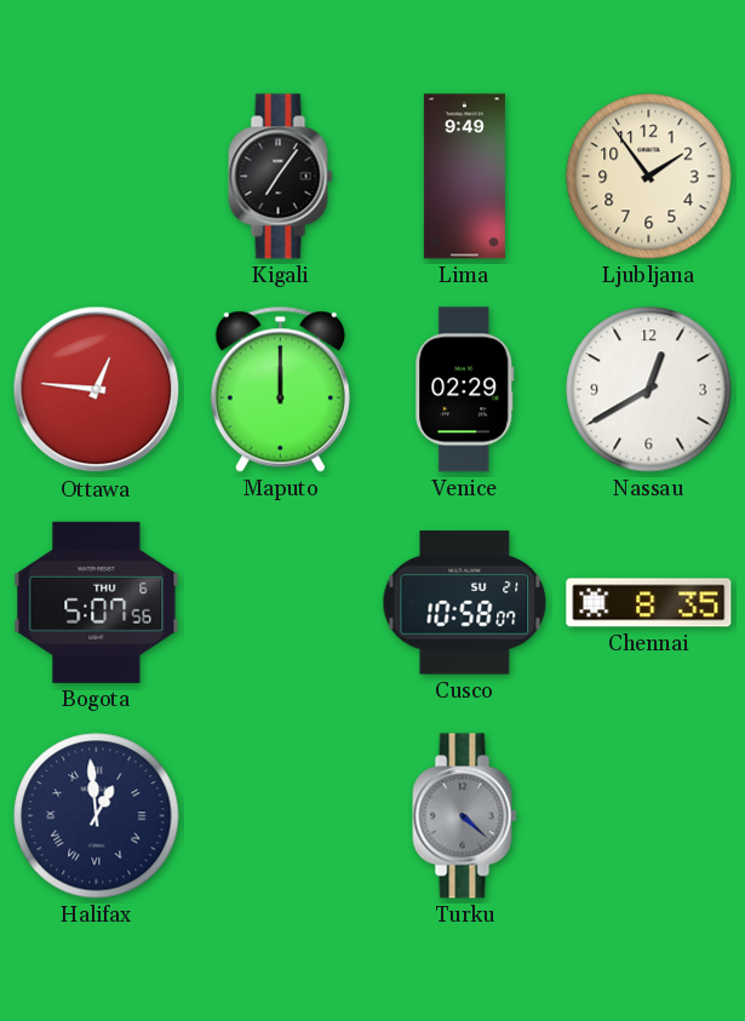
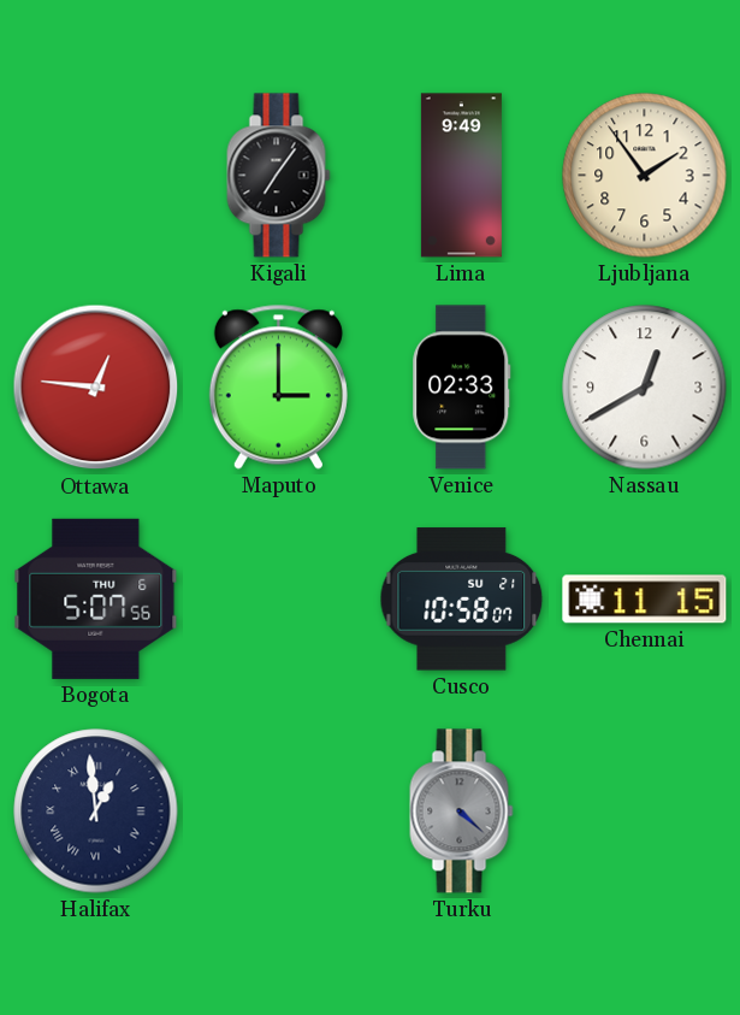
Maputo: 12:00 -> 3:00
Venice: 02:29 -> 02:33
Chennai: 8:35 -> 11:15
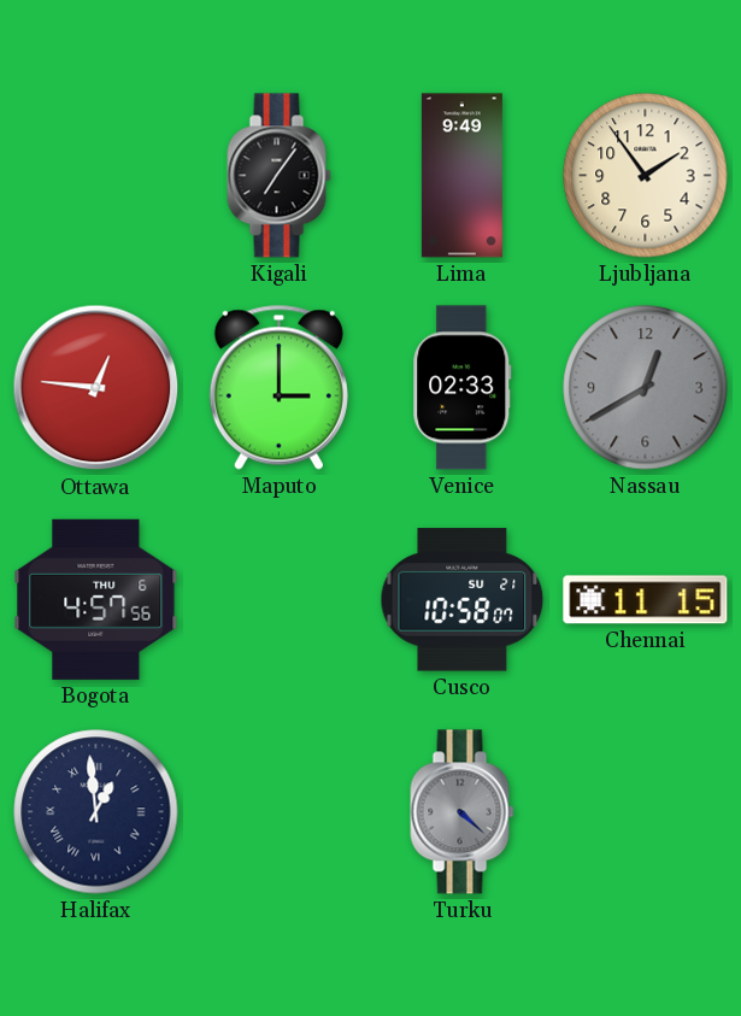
Nassau dial: white -> grey
Bogota: 5:07 -> 4:57
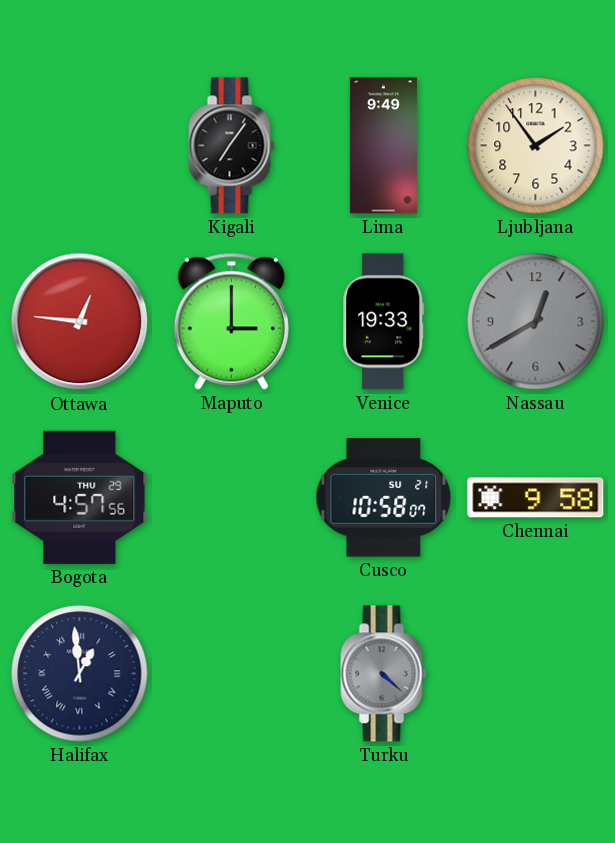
Venice: 02:33 -> 19:33
Bogota date: THU 6 -> THU 29
Chennai: 11:15 -> 9:58
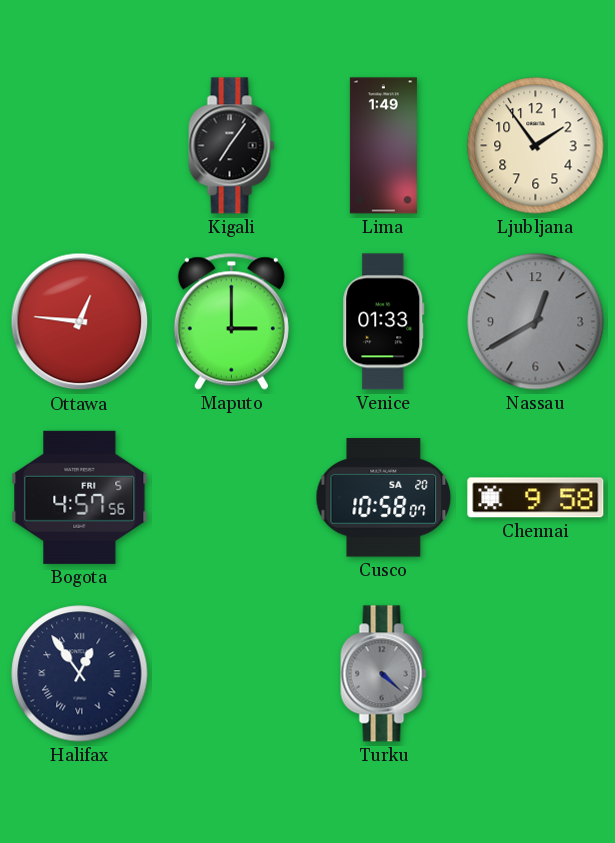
Lima: 9:49 -> 1:49
Venice: 19:33 -> 01:33
Bogota date: THU 29 -> FRI 5
Cusco date: SU 21 -> SA 20
Halifax: 12:59 -> 12:54
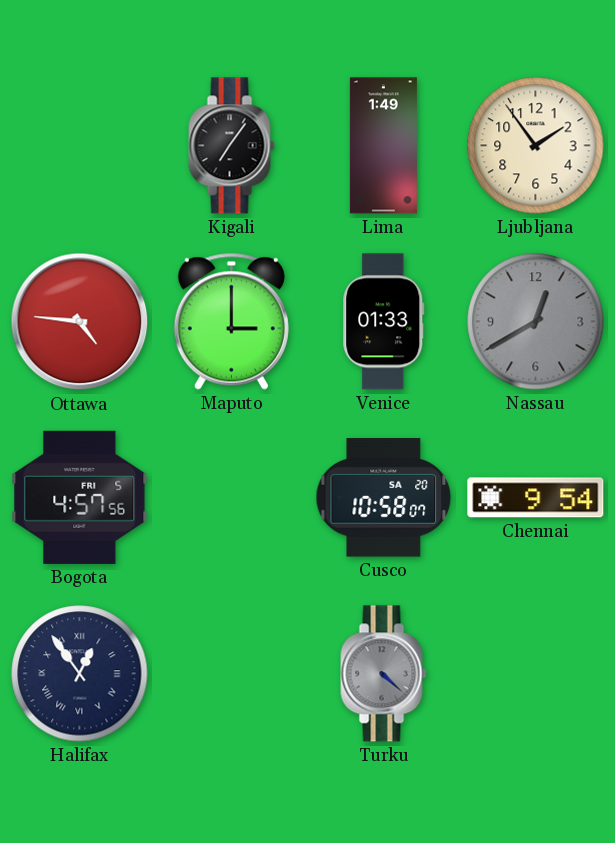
Ottawa: 12:46 -> 4:46
Chennai: 9:58 -> 9:54
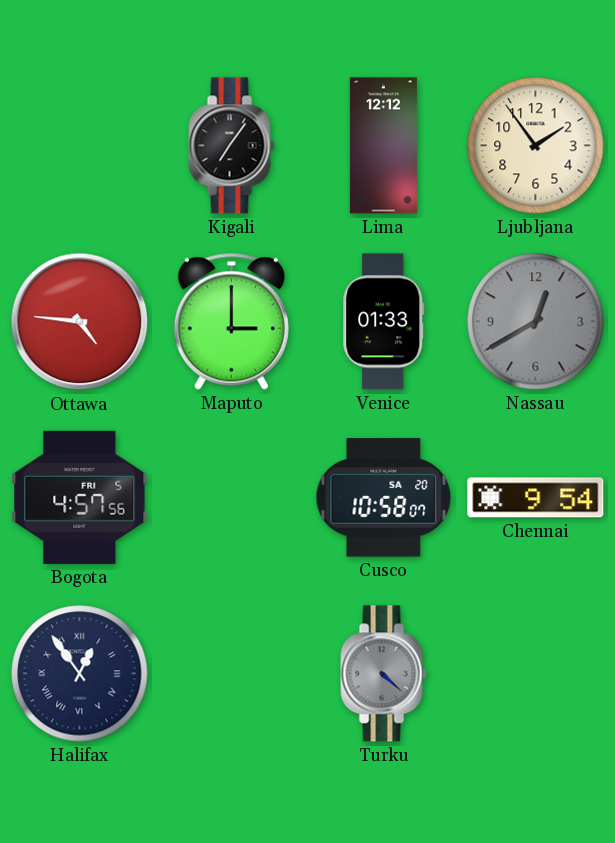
Lima: 1:49 -> 12:12
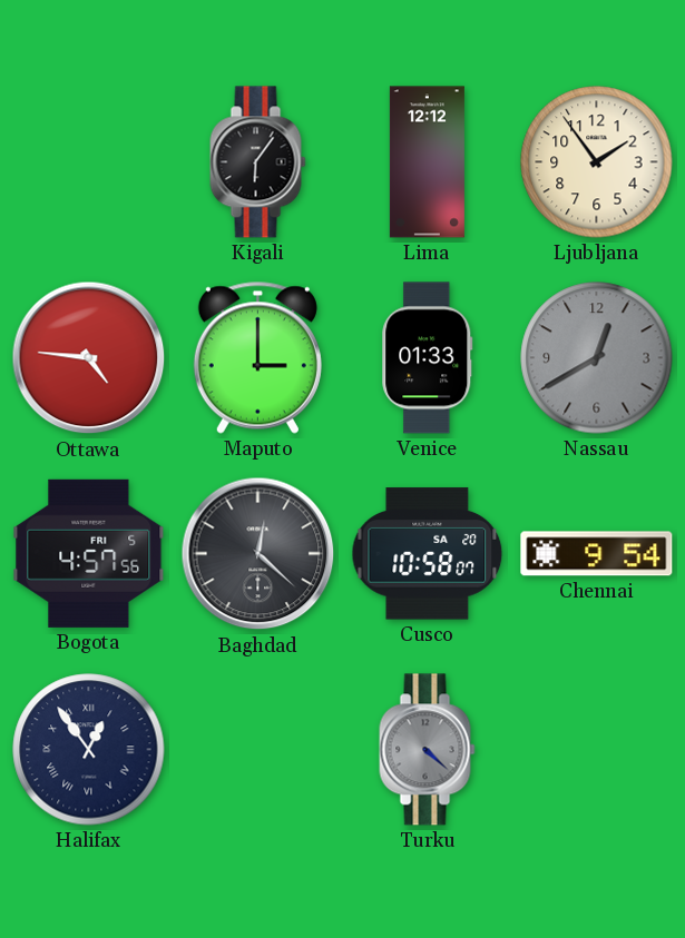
Kigali: 7:06 -> 6:06
Baghdad: none -> 12:22
